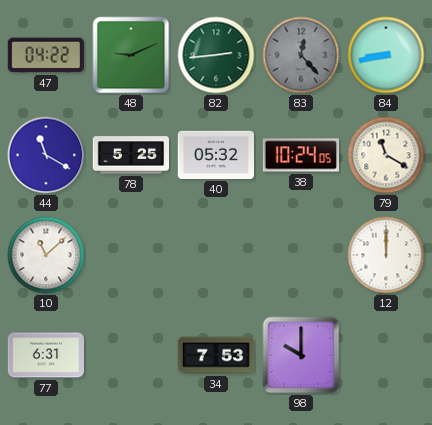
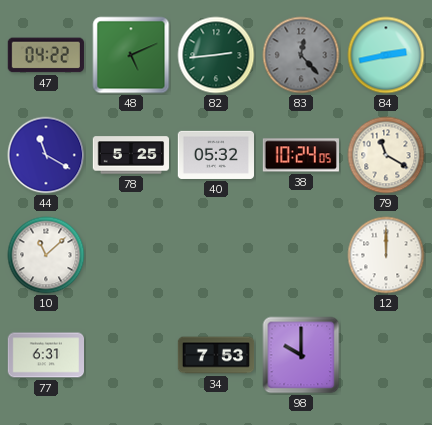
48: 9:11 -> 5:11
84: 8:43 -> 2:43
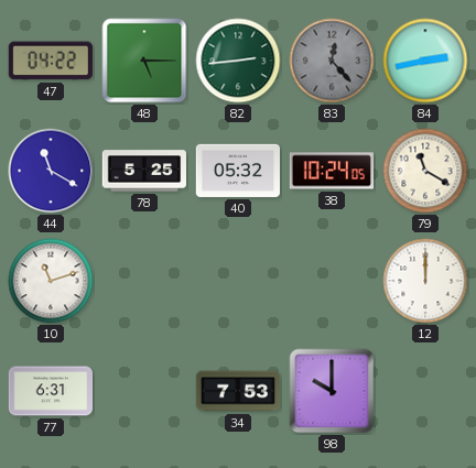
48: 5:11 -> 5:15
10: 11:08 -> 11:12
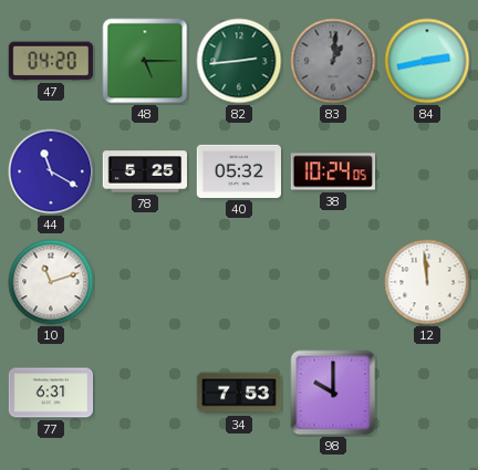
47: 04:22 -> 04:20
83: 12:23 -> 1:01
79: 11:20 -> none
12: 12:00 -> 11:59
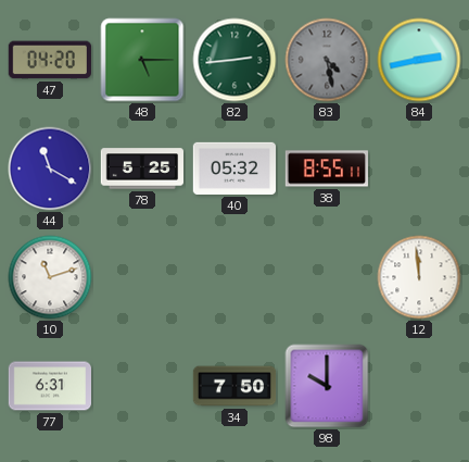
83: 1:01 -> 4:28
38: 10:24 -> 8:55
34: 7:53 -> 7:50
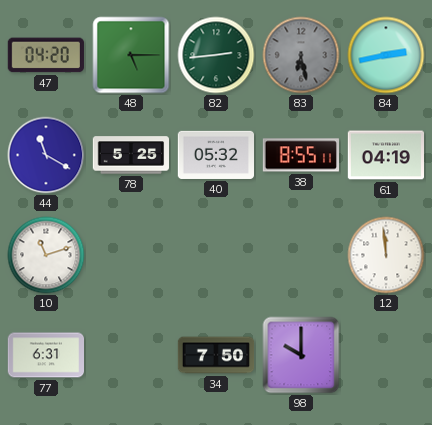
83: 4:28 -> 6:28
61: none -> 04:19
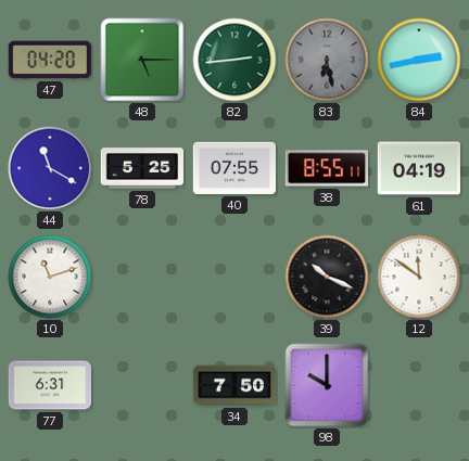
40: 05:32 -> 07:55
39: none -> 10:19
12: 11:59 -> 11:51
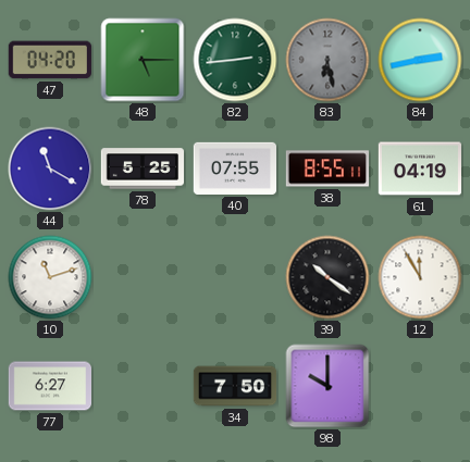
39: 10:19 -> 10:21
12: 11:51 -> 11:55
77: 6:31 -> 6:27
